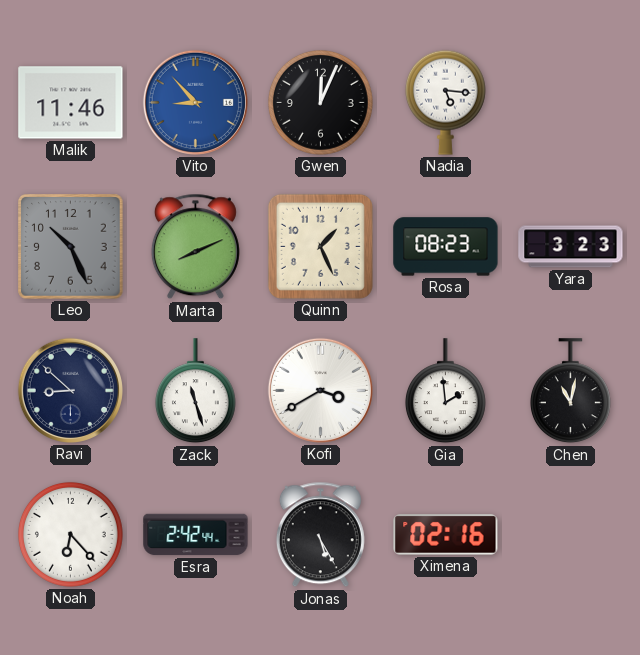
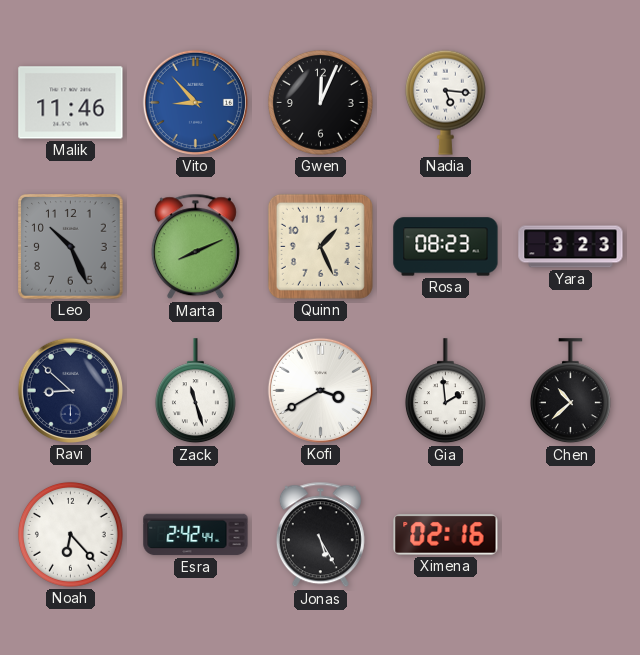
Chen: 11:02 -> 10:38
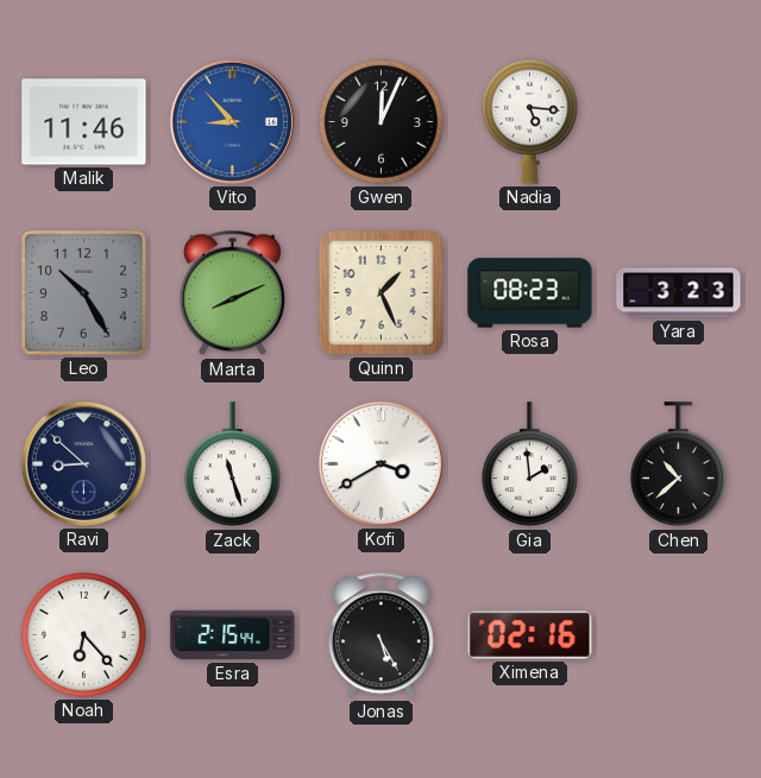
Leo: 10:26 -> 10:25
Esra: 2:42 -> 2:15
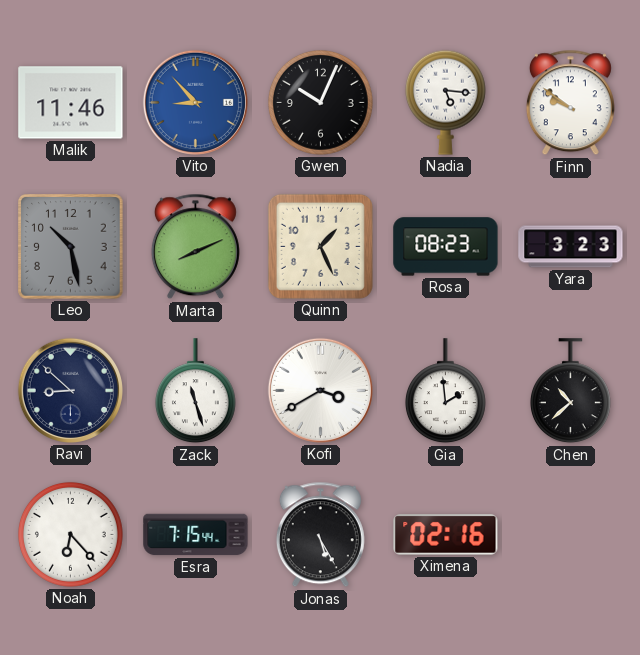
Gwen: 12:04 -> 10:04
Finn: none -> 9:51
Leo: 10:25 -> 10:28
Esra: 2:15 -> 7:15
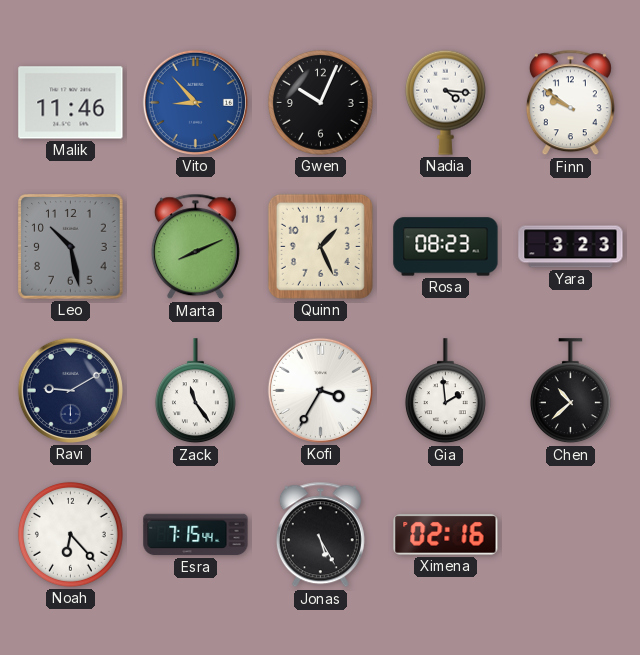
Nadia: 5:16 -> 4:16
Ravi: 8:52 -> 9:10
Zack: 11:27 -> 11:24
Kofi: 3:40 -> 3:35
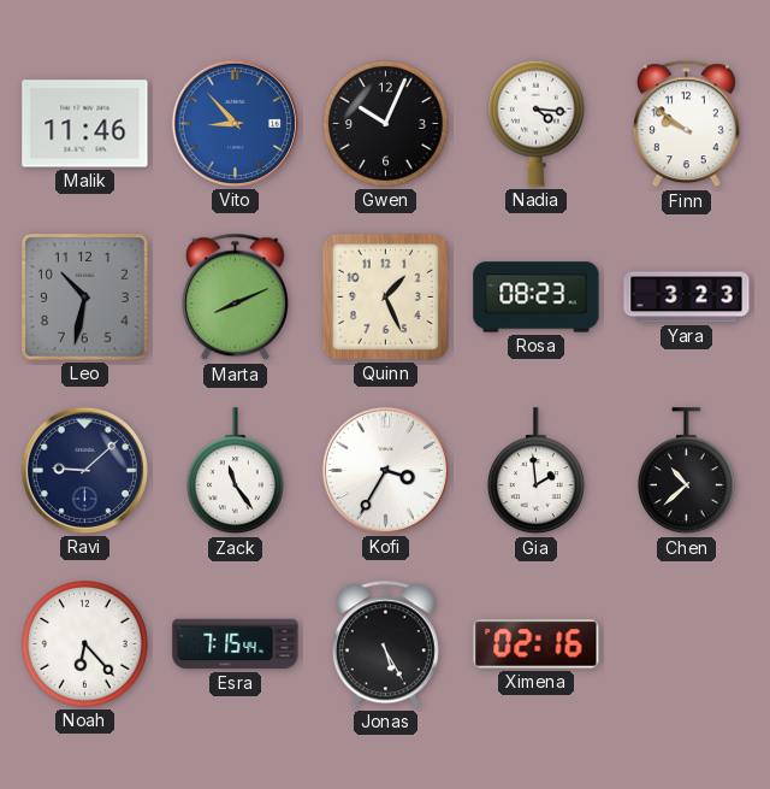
Leo: 10:28 -> 10:32
Ravi: 9:10 -> 9:08
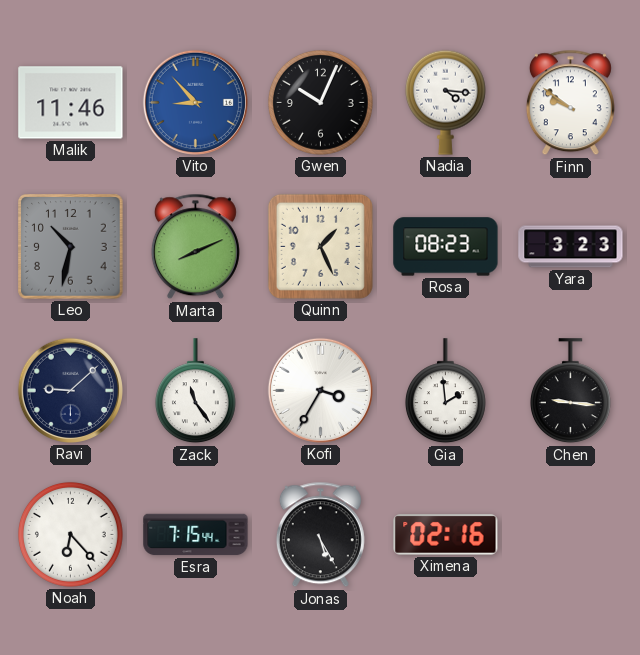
Chen: 10:38 -> 9:16
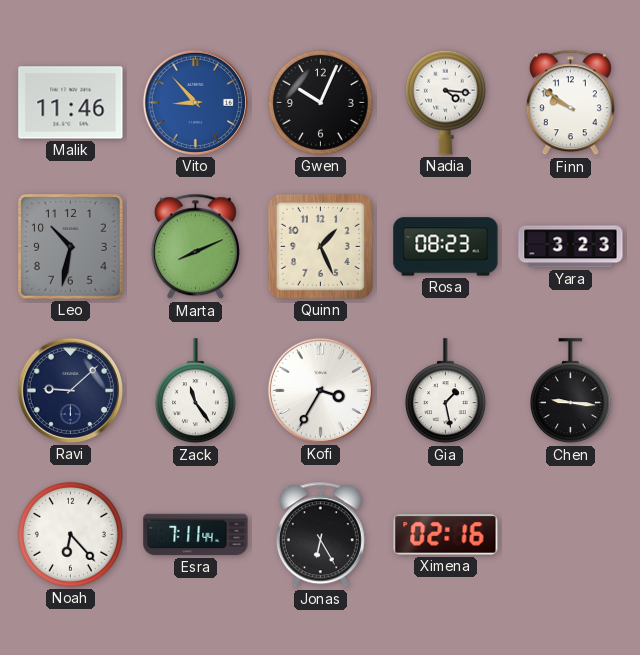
Gia: 1:59 -> 1:28
Esra: 7:15 -> 7:11
Jonas: 5:25 -> 6:25
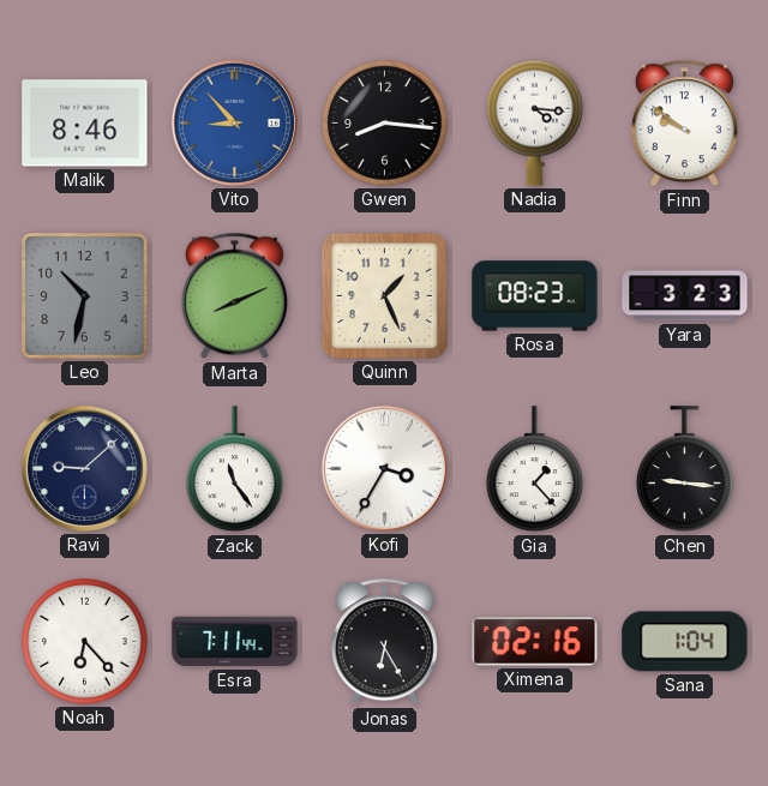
Malik: 11:46 -> 8:46
Gwen: 10:04 -> 8:16
Gia: 1:28 -> 1:23
Sana: none -> 1:04
